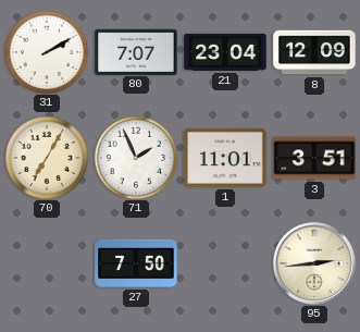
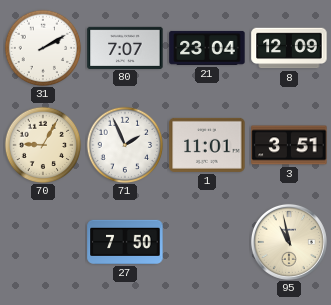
70: 7:05 -> 9:05
95: 2:44 -> 10:58
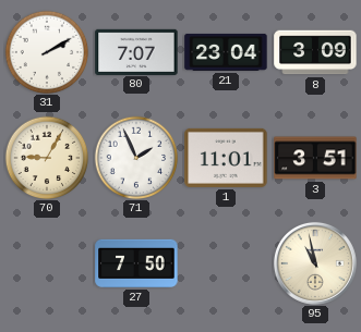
8: 12:09 -> 3:09
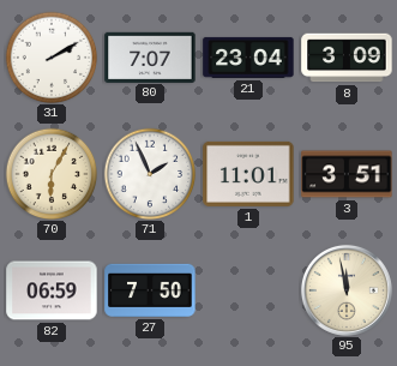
70: 9:05 -> 6:05
82: none -> 06:59
95: 10:58 -> 11:58
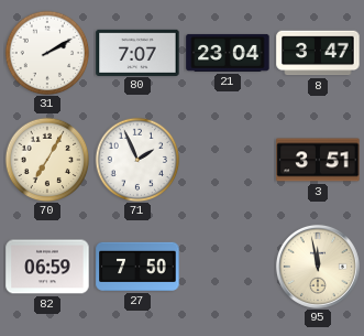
8: 3:09 -> 3:47
70: 6:05 -> 7:05
1: 11:01 -> none
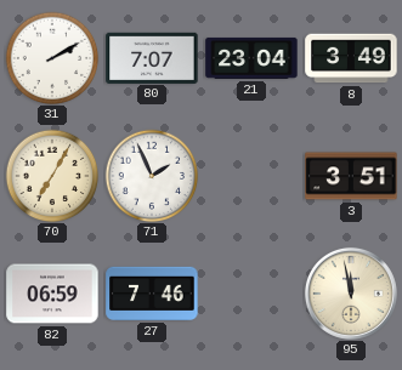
8: 3:47 -> 3:49
27: 7:50 -> 7:46
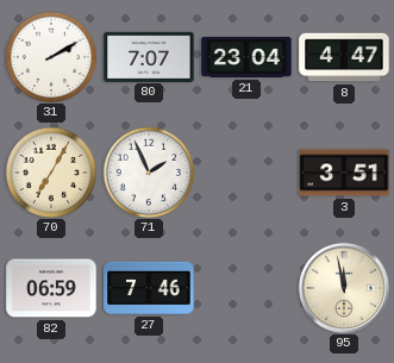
8: 3:49 -> 4:47
